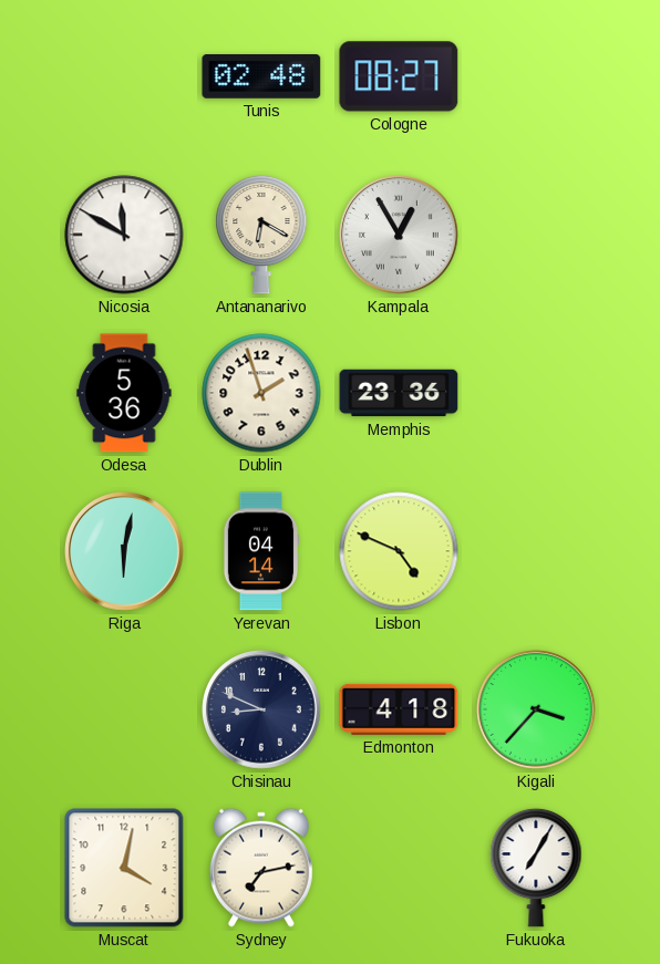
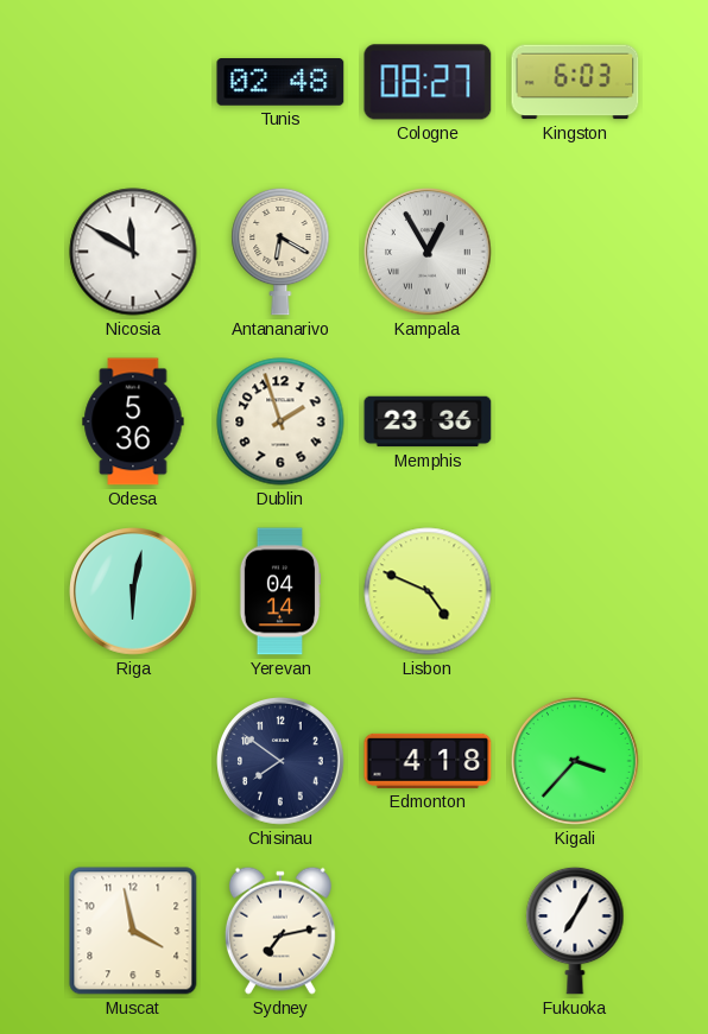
Kingston: none -> 6:03
Chisinau: 8:49 -> 7:51
Muscat: 4:02 -> 3:58
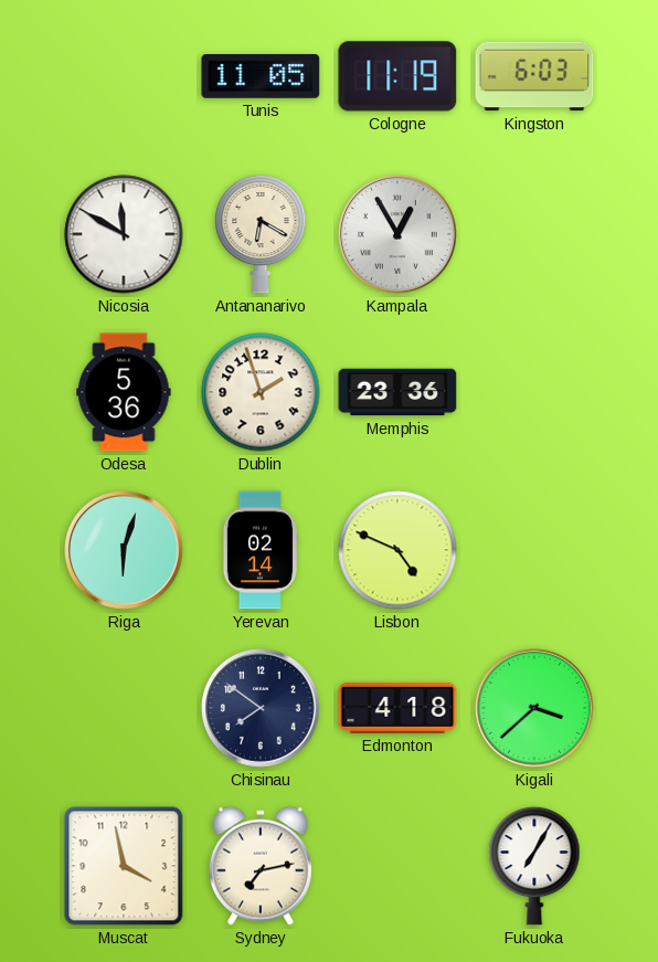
Tunis: 02:48 -> 11:05
Cologne: 08:27 -> 11:19
Riga: 6:02 -> 6:03
Yerevan: 04:14 -> 02:14
Kigali: 3:37 -> 3:38
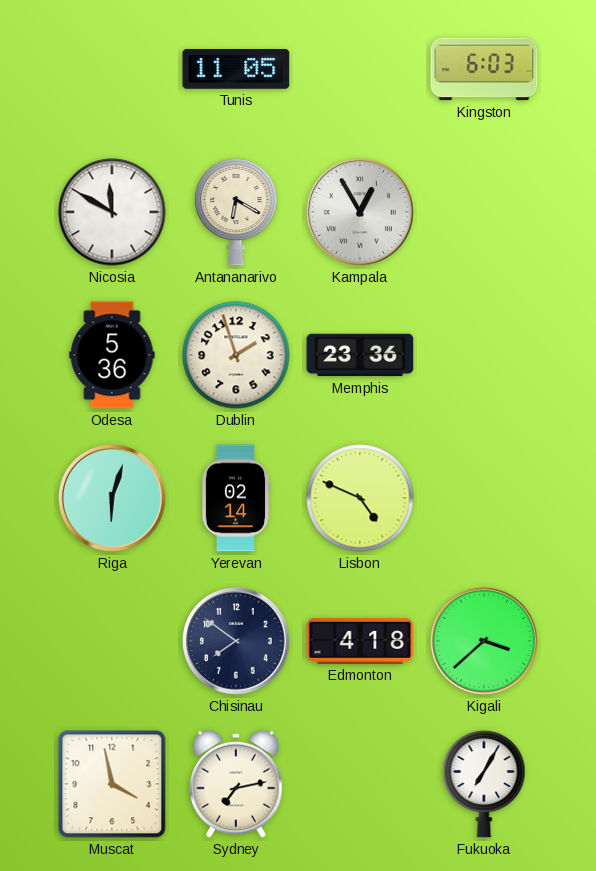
Cologne: 11:19 -> none
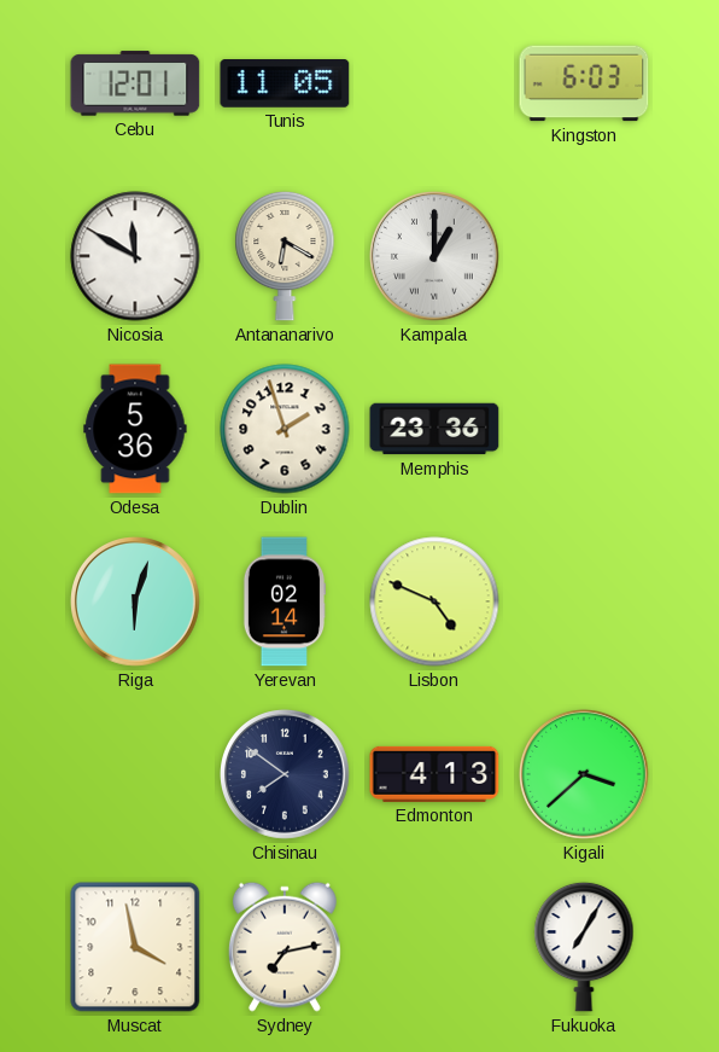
Cebu: none -> 12:01
Kampala: 12:55 -> 1:00
Edmonton: 4:18 -> 4:13
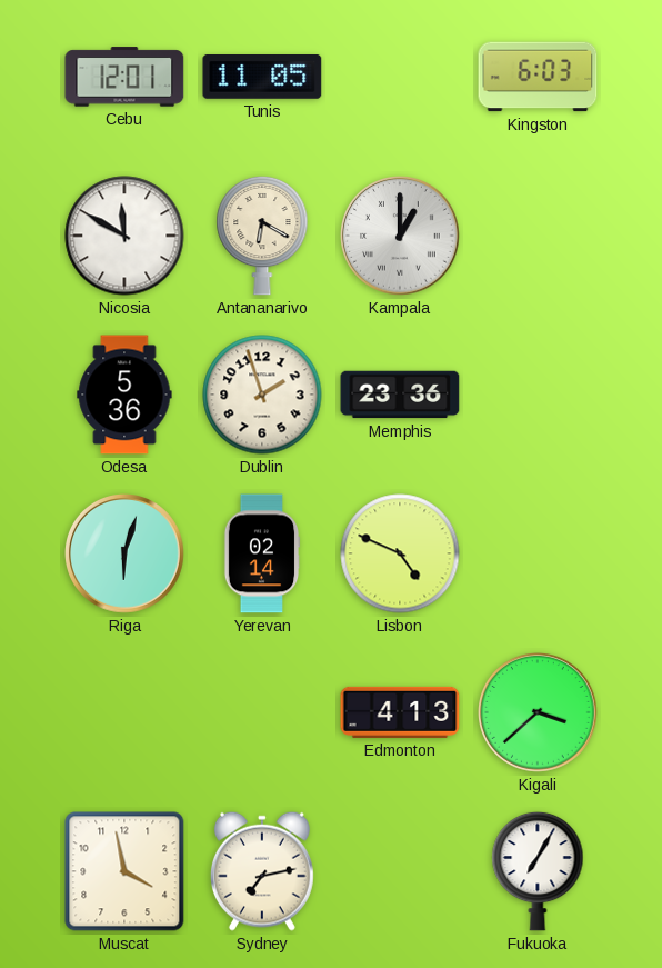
Chisinau: 7:51 -> none
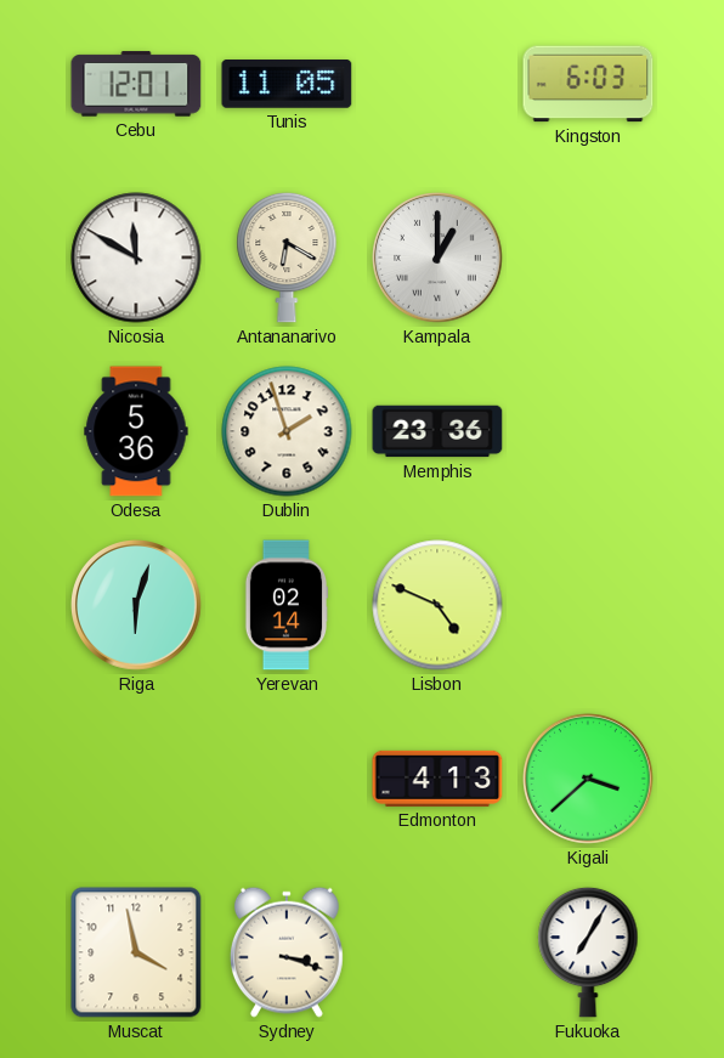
Sydney: 7:13 -> 3:18
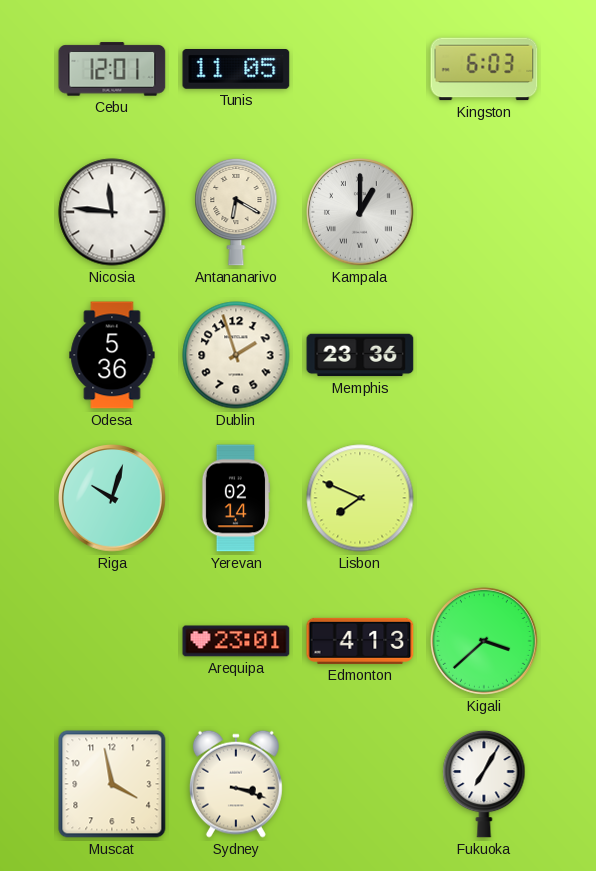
Nicosia: 11:50 -> 11:46
Riga: 6:03 -> 10:03
Lisbon: 4:49 -> 7:49
Arequipa: none -> 23:01
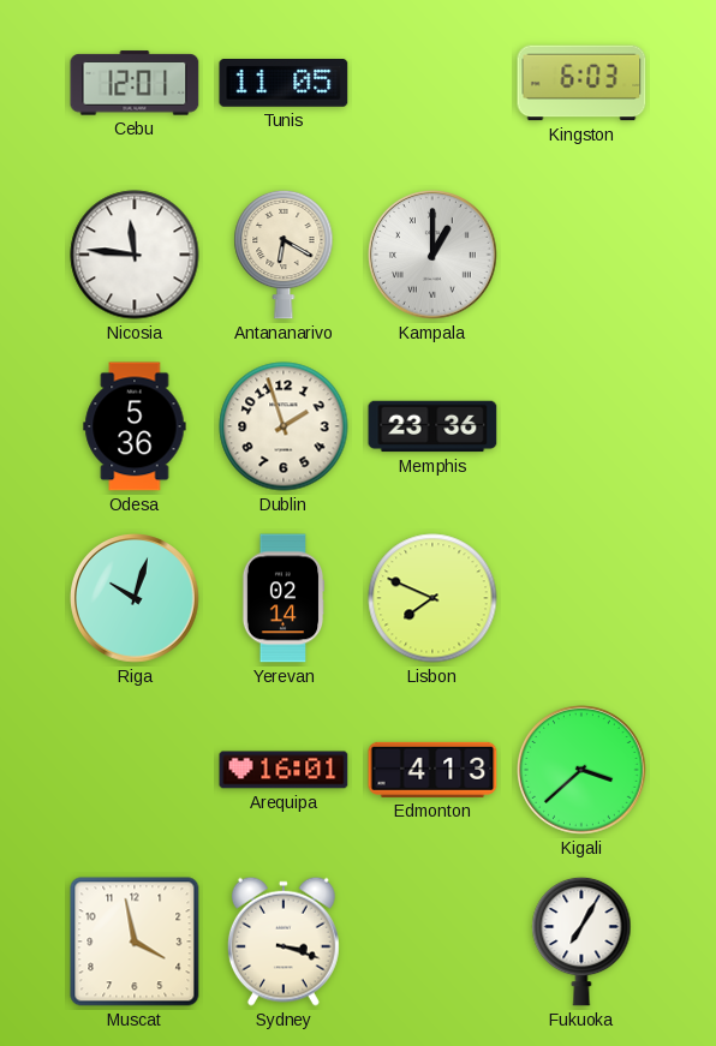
Arequipa: 23:01 -> 16:01
